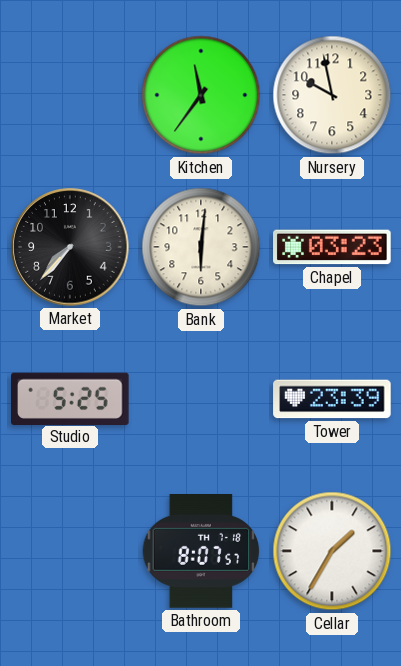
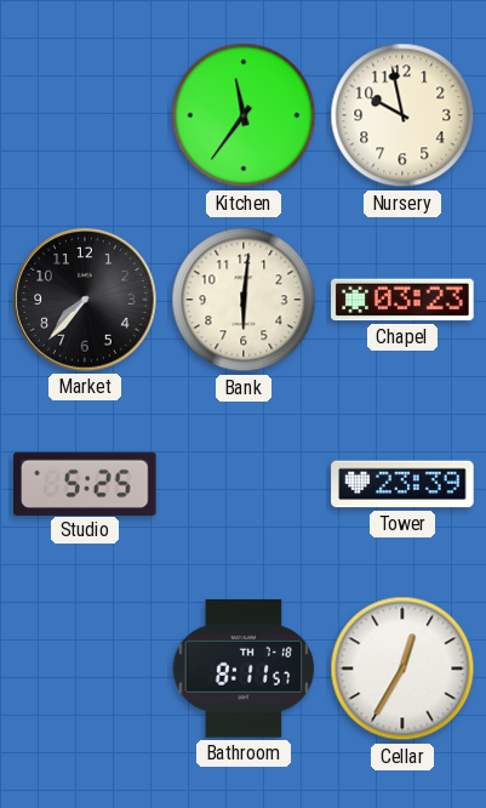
Bathroom: 8:07 -> 8:11
Cellar: 1:35 -> 12:35
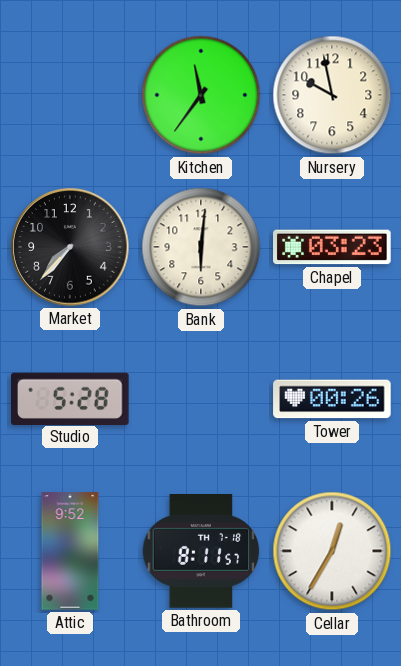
Studio: 5:25 -> 5:28
Tower: 23:39 -> 00:26
Attic: none -> 9:52
